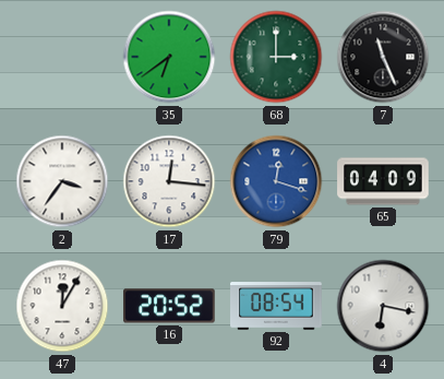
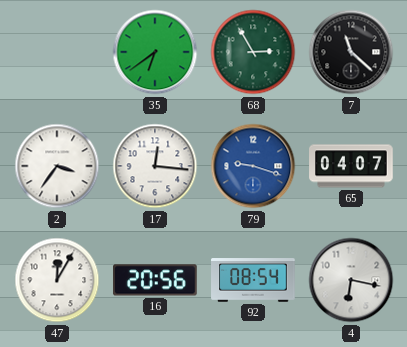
68: 3:00 -> 2:55
7: 11:26 -> 11:22
79: 12:18 -> 9:18
65: 04:09 -> 04:07
16: 20:52 -> 20:56
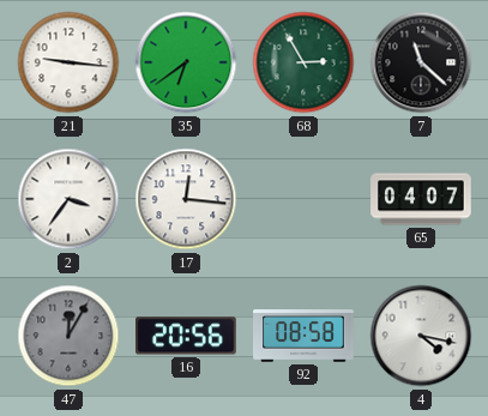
21: none -> 9:16
79: 9:18 -> none
47 dial: white -> grey
92: 08:54 -> 08:58
4: 6:17 -> 4:17
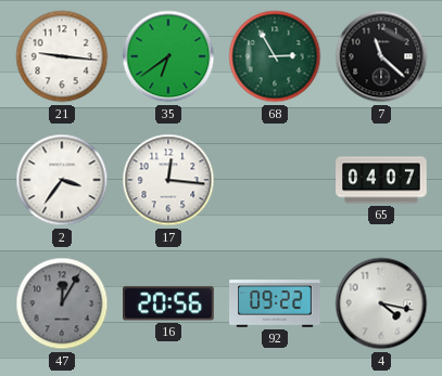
92: 08:58 -> 09:22
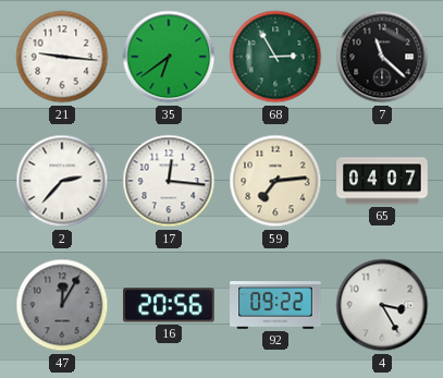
2: 3:36 -> 2:37
59: none -> 7:14
4: 4:17 -> 3:25
